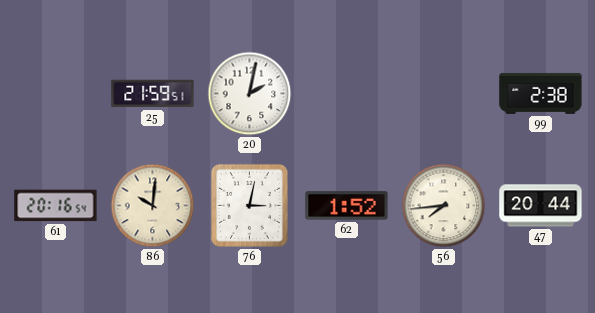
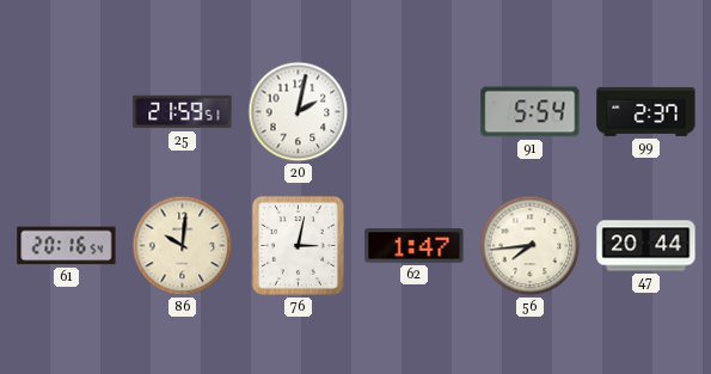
91: none -> 5:54
99: 2:38 -> 2:37
62: 1:52 -> 1:47
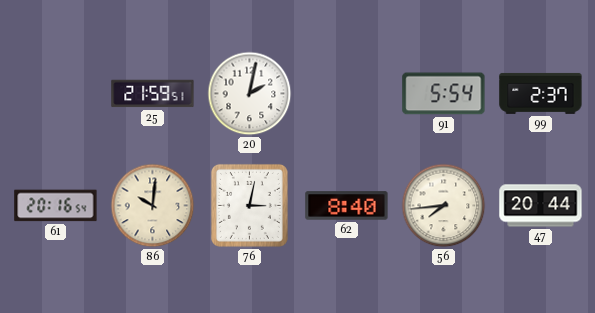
62: 1:47 -> 8:40
